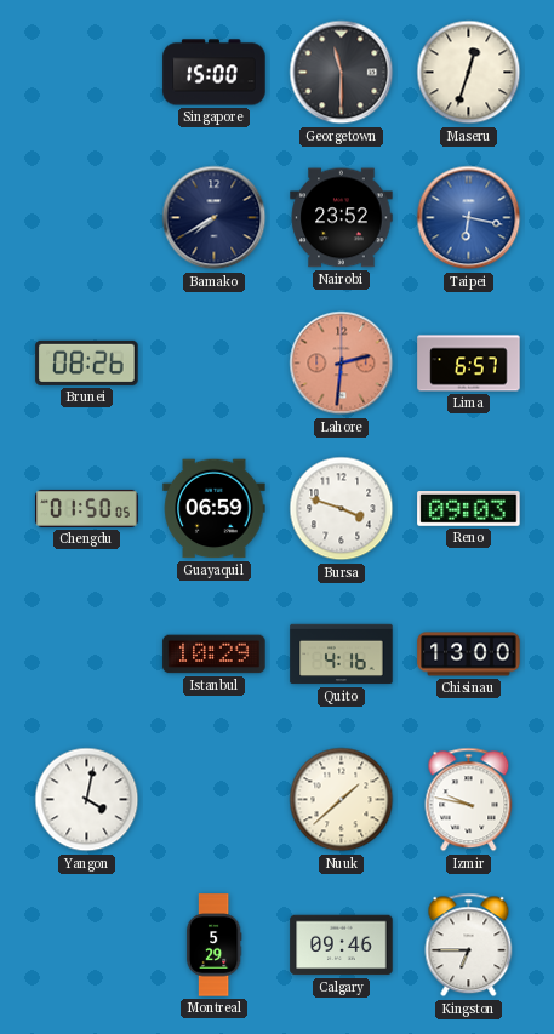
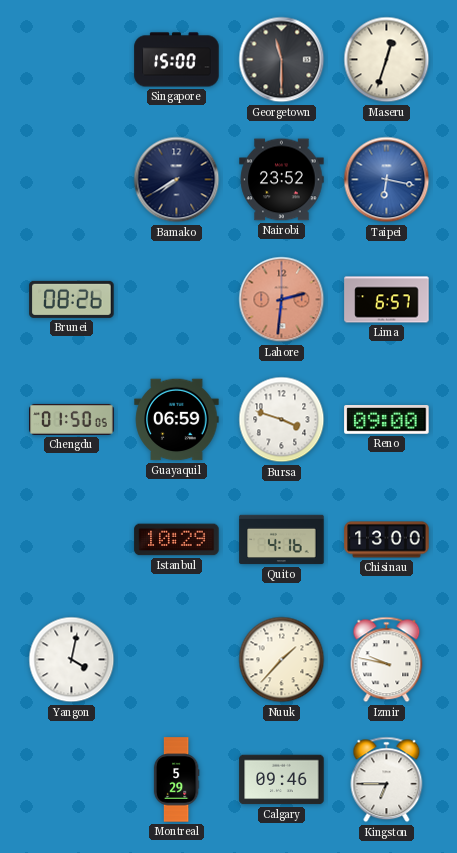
Reno: 09:03 -> 09:00
Nuuk: 1:38 -> 1:37
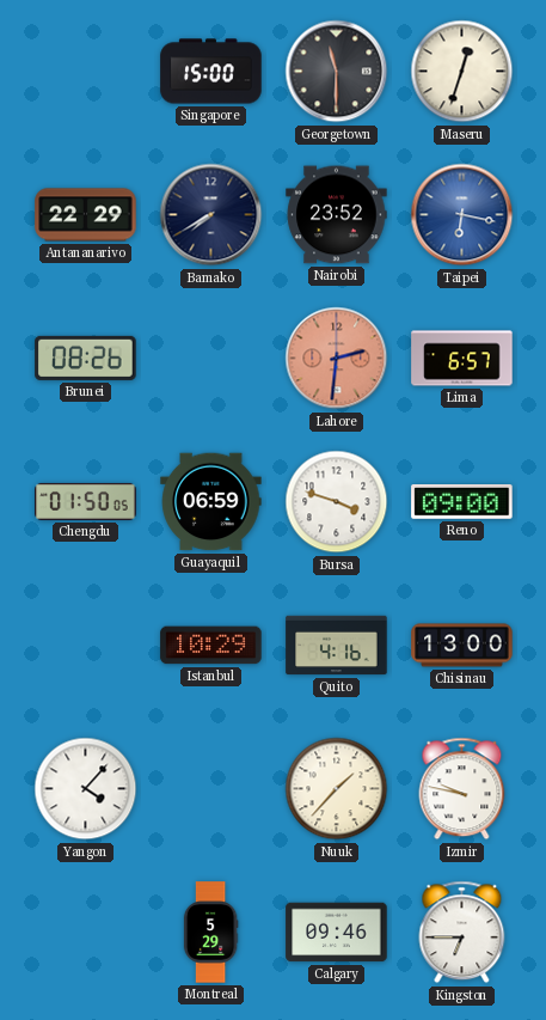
Antananarivo: none -> 22:29
Yangon: 4:02 -> 4:07
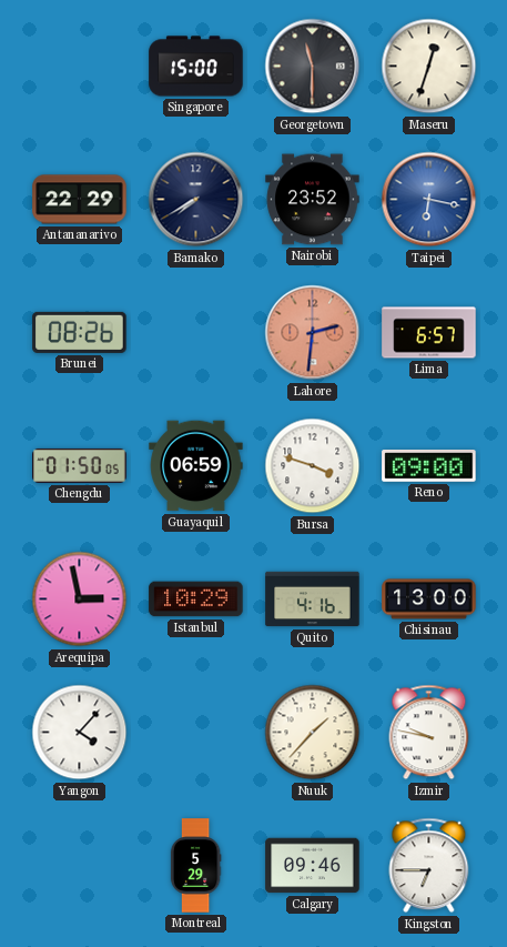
Arequipa: none -> 2:58
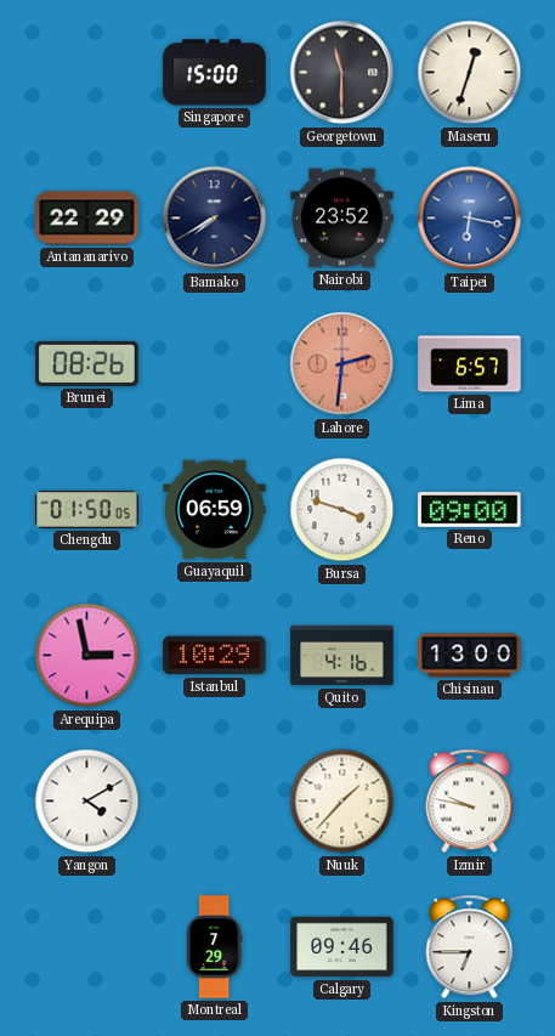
Yangon: 4:07 -> 4:10
Montreal: 5:29 -> 7:29
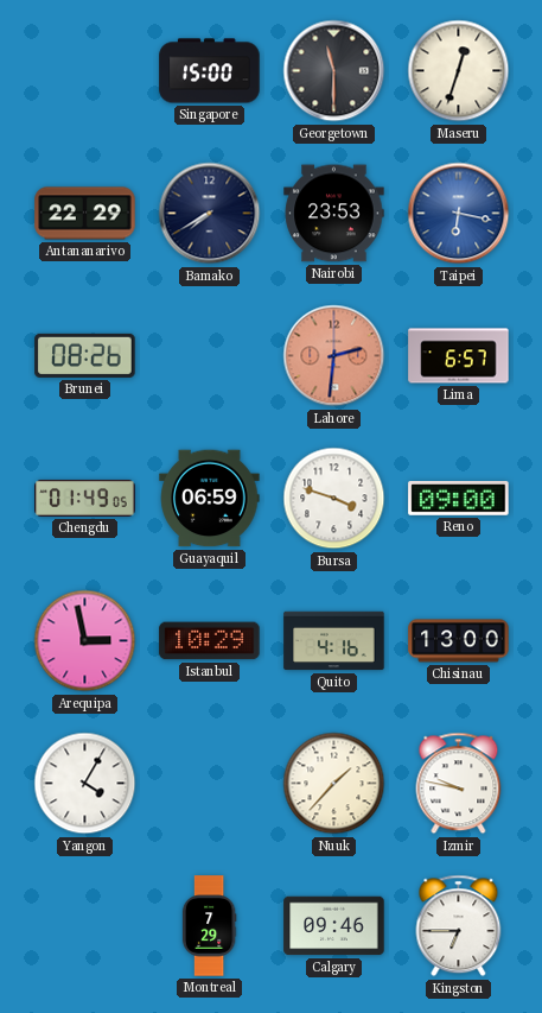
Nairobi: 23:52 -> 23:53
Chengdu: 01:50 -> 01:49
Yangon: 4:10 -> 4:05
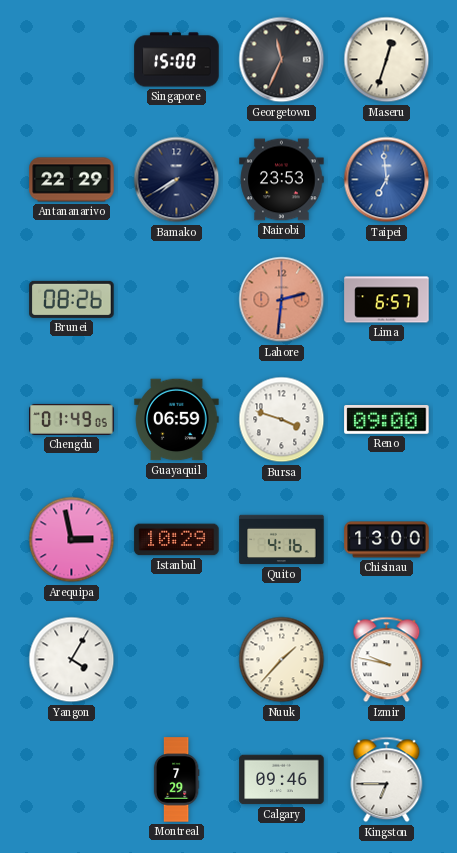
Georgetown: 11:30 -> 11:34
Taipei: 6:17 -> 6:59
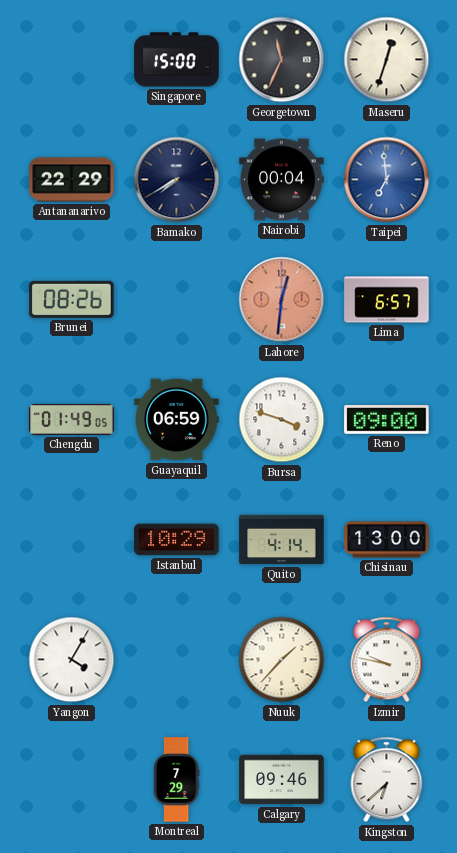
Nairobi: 23:53 -> 00:04
Lahore: 2:31 -> 12:31
Arequipa: 2:58 -> none
Quito: 4:16 -> 4:14
Kingston: 6:45 -> 6:38
